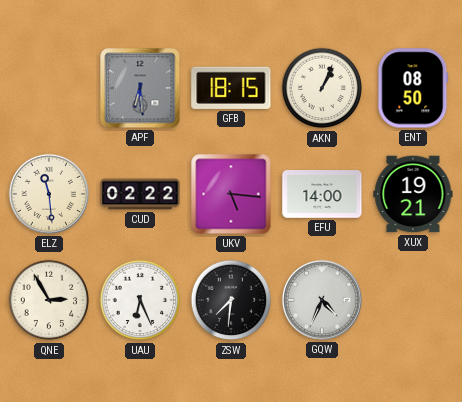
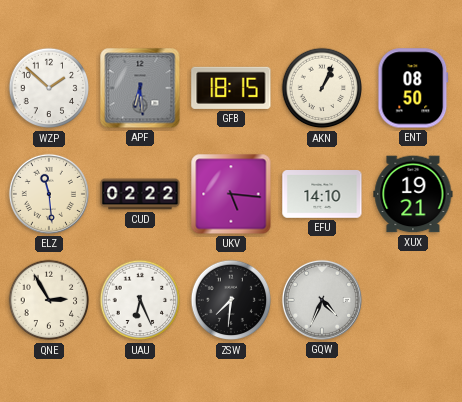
WZP: none -> 1:52
EFU: 14:00 -> 14:10
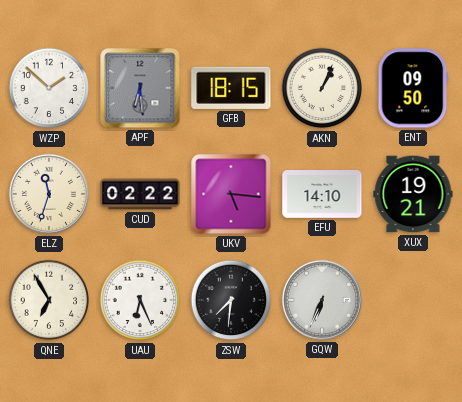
ENT: 08:50 -> 09:50
ELZ: 11:29 -> 11:33
QNE: 2:55 -> 6:55
GQW: 4:34 -> 6:34
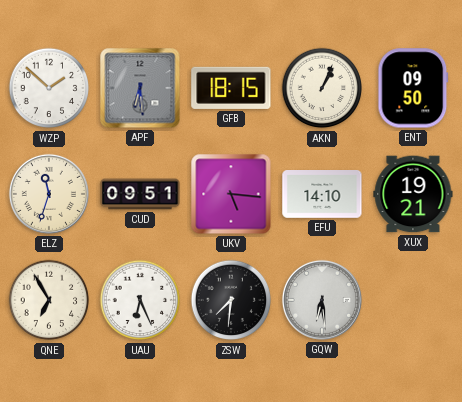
CUD: 02:22 -> 09:51
GQW: 6:34 -> 6:29
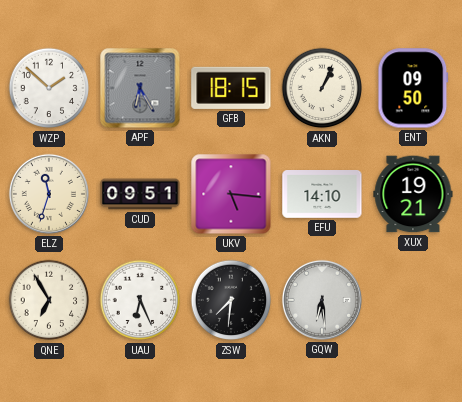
APF: 6:29 -> 6:25
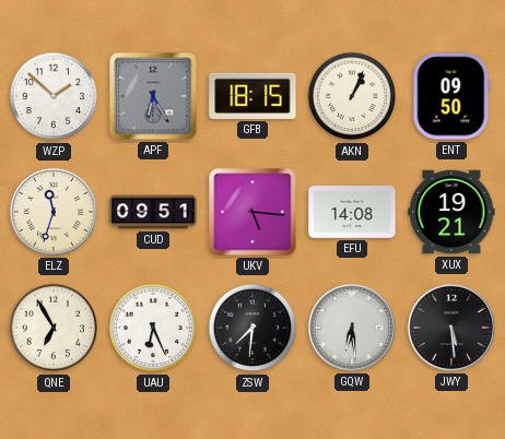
EFU: 14:10 -> 14:08
JWY: none -> 5:29
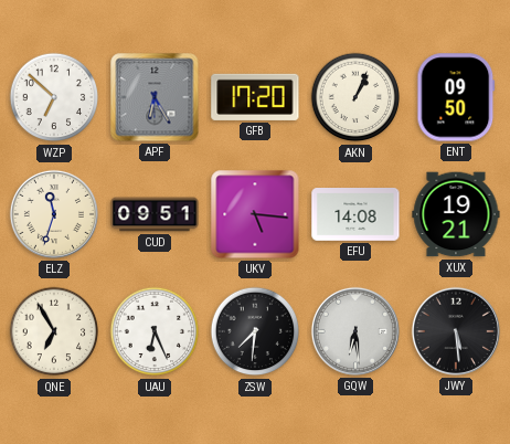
WZP: 1:52 -> 6:52
GFB: 18:15 -> 17:20
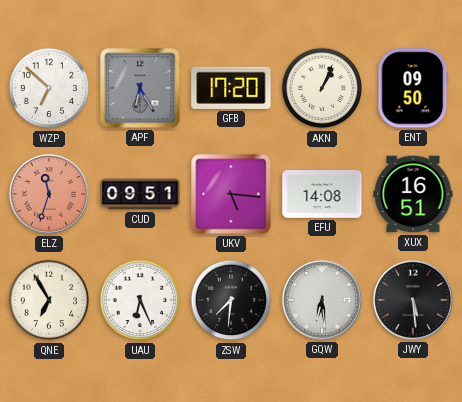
ELZ dial: cream -> salmon
XUX: 19:21 -> 16:51
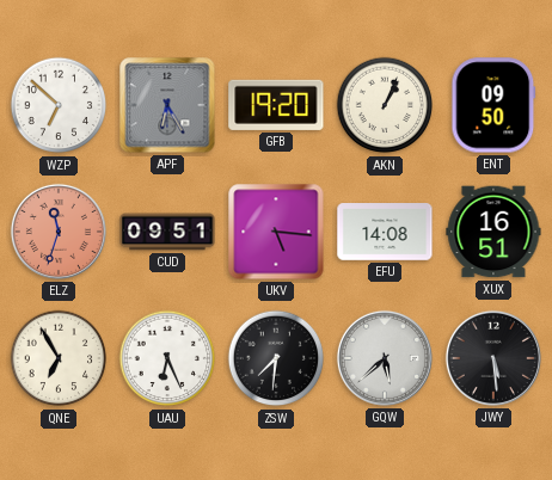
GFB: 17:20 -> 19:20
GQW: 6:29 -> 5:38
